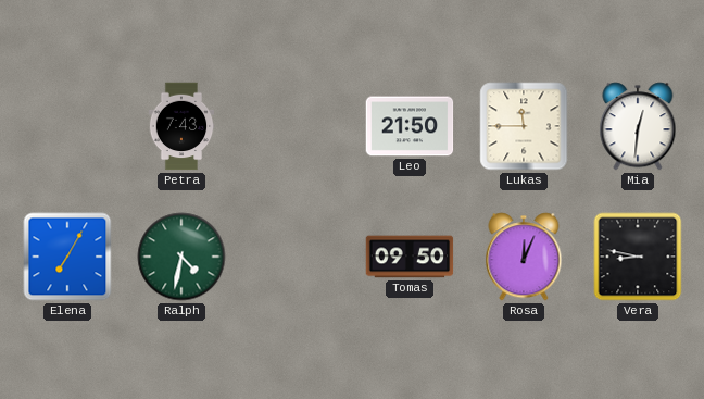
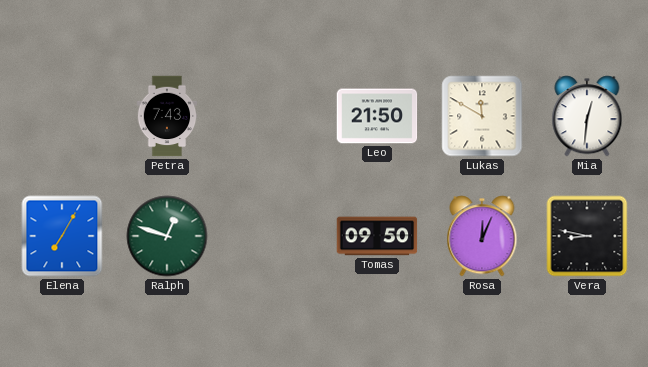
Lukas: 11:45 -> 11:50
Ralph: 4:32 -> 12:48
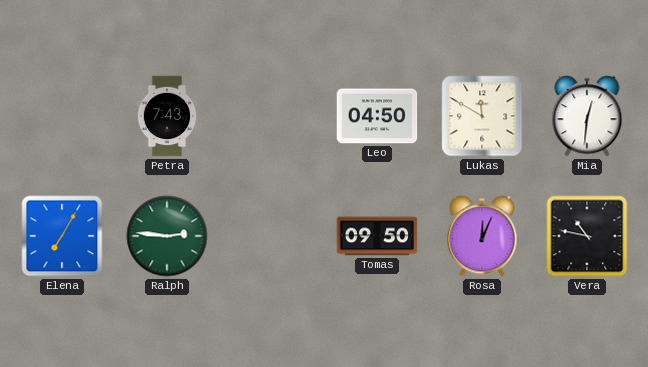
Leo: 21:50 -> 04:50
Ralph: 12:48 -> 2:46
Vera: 8:47 -> 10:47
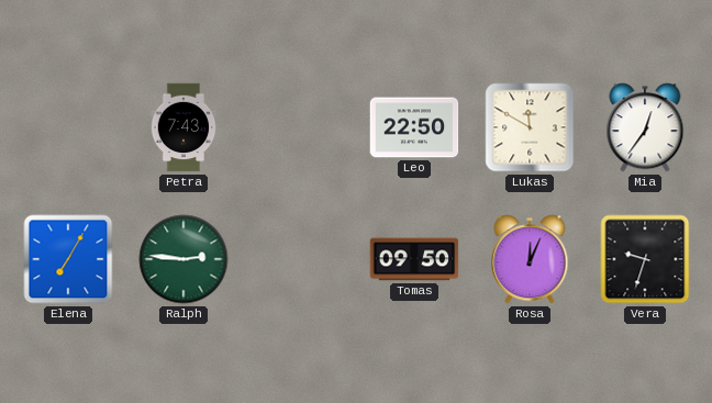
Leo: 04:50 -> 22:50
Mia: 12:31 -> 12:36
Vera: 10:47 -> 9:33
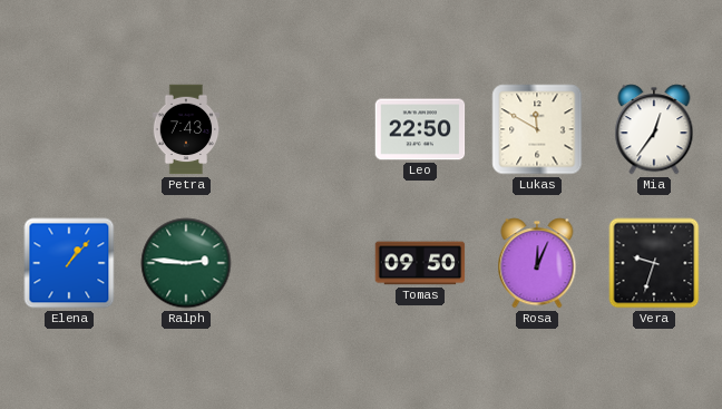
Elena: 7:05 -> 1:07
